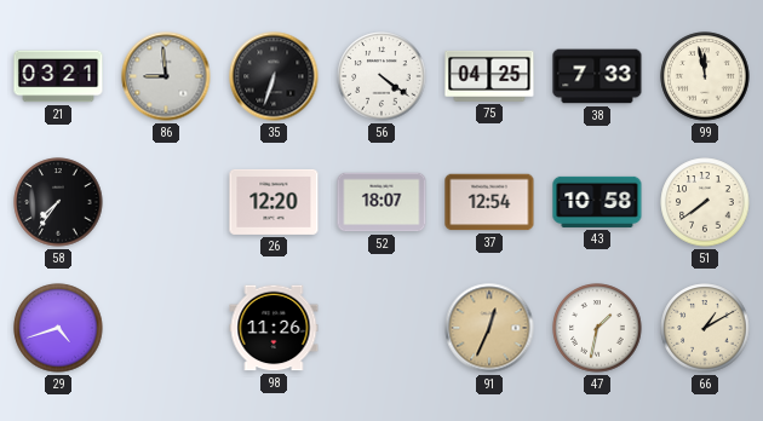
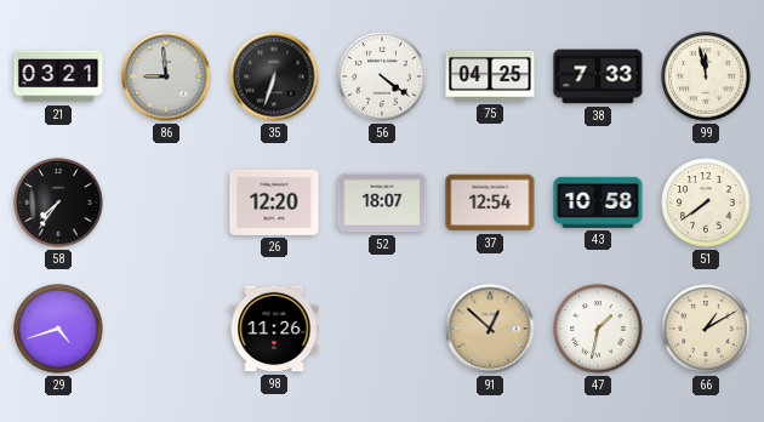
91: 12:34 -> 12:52
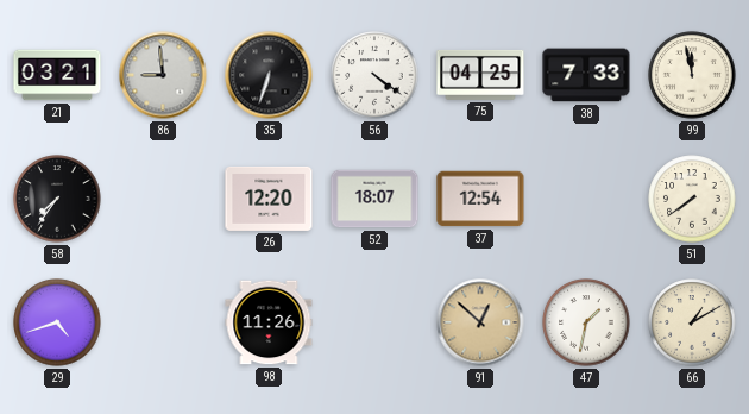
43: 10:58 -> none
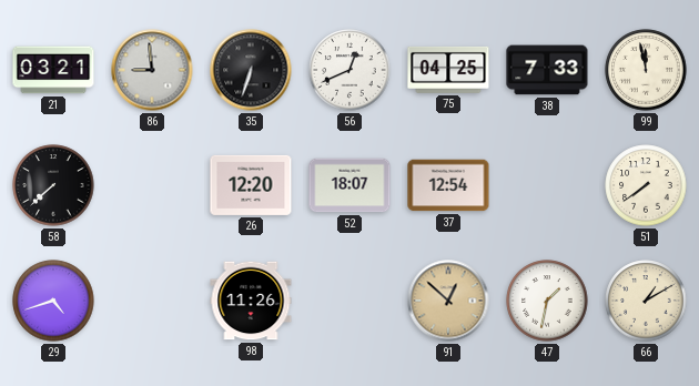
56: 4:21 -> 12:41
58: 7:36 -> 7:38
